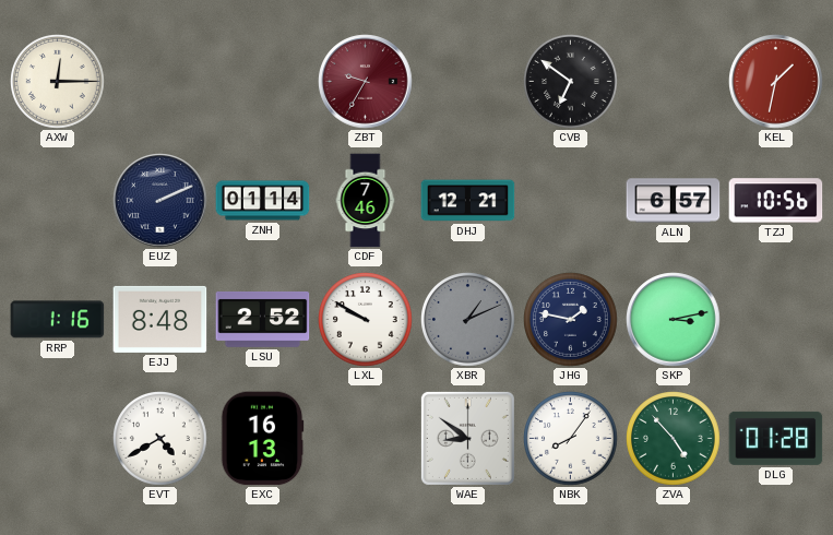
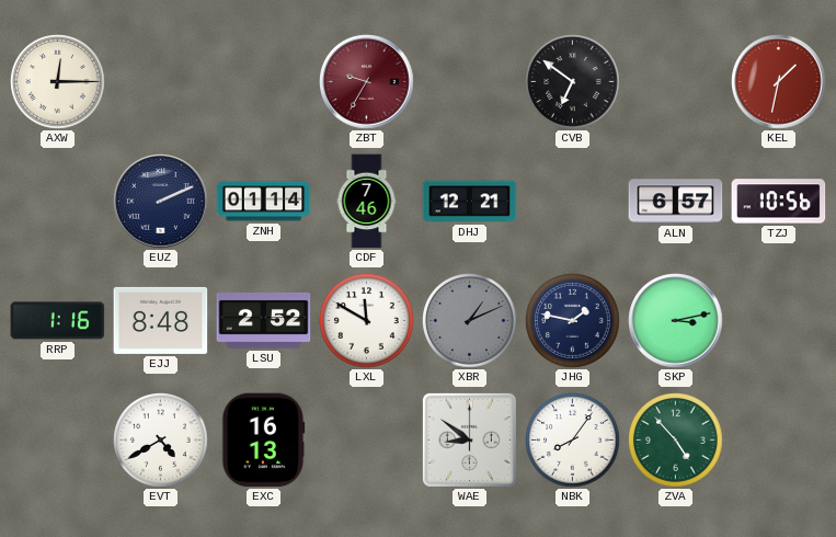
LXL: 9:50 -> 11:50
DLG: 01:28 -> none
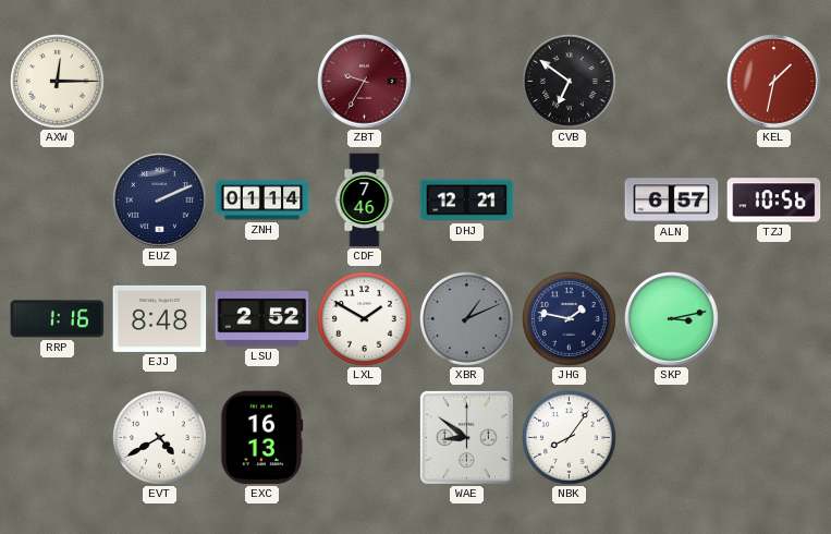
LXL: 11:50 -> 1:50
ZVA: 4:53 -> none
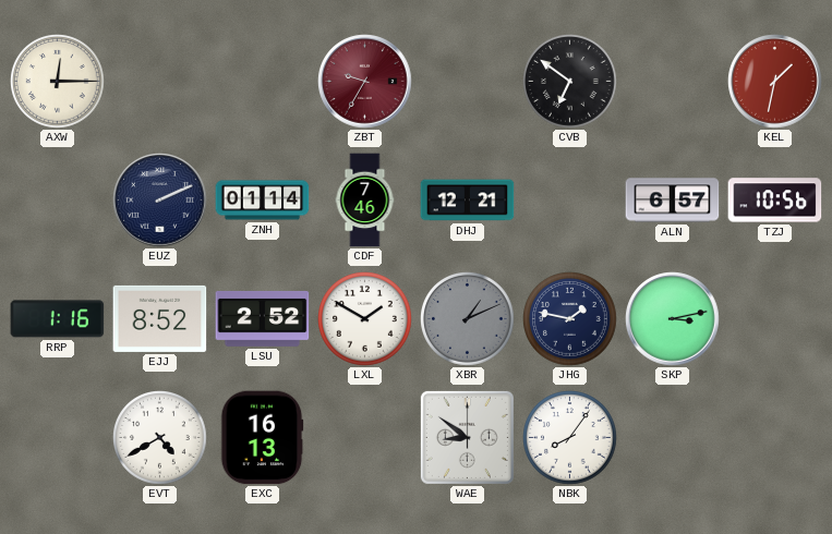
EJJ: 8:48 -> 8:52
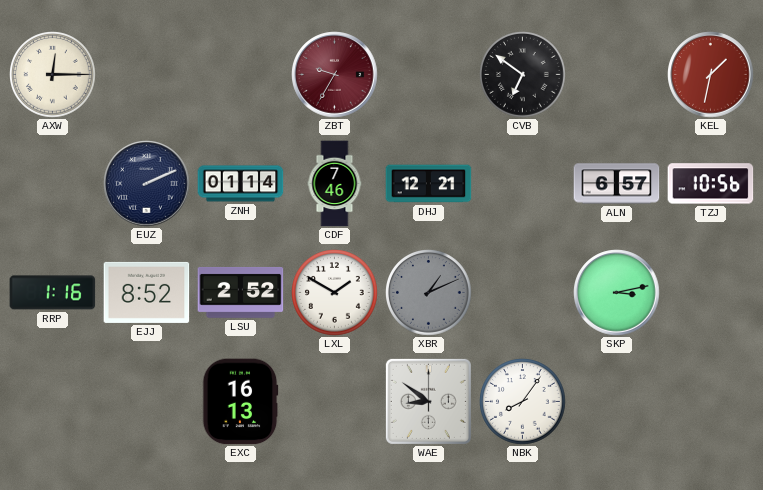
JHG: 1:47 -> none
EVT: 4:40 -> none
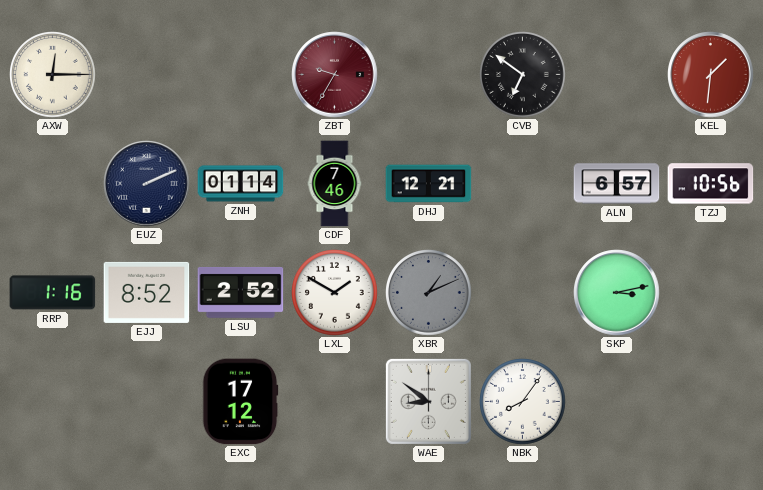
KEL: 1:32 -> 1:31
EXC: 16:13 -> 17:12
